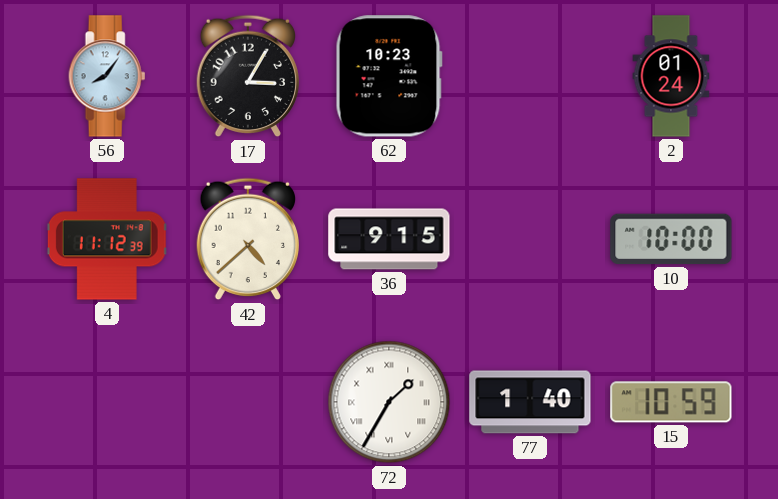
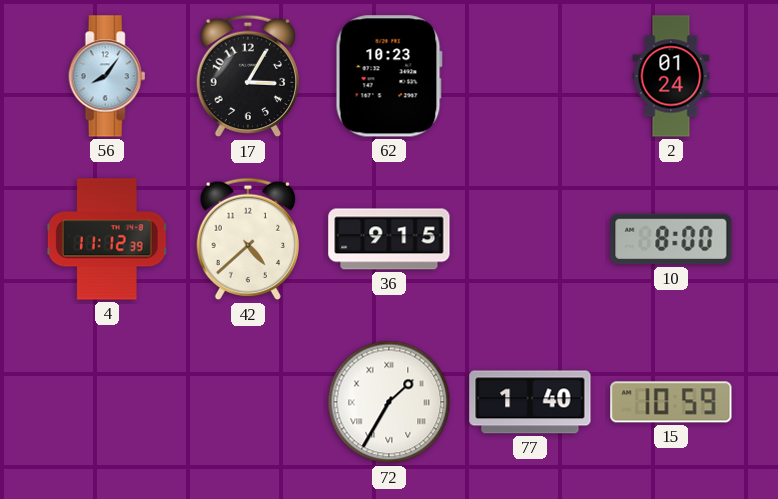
10: 10:00 -> 8:00
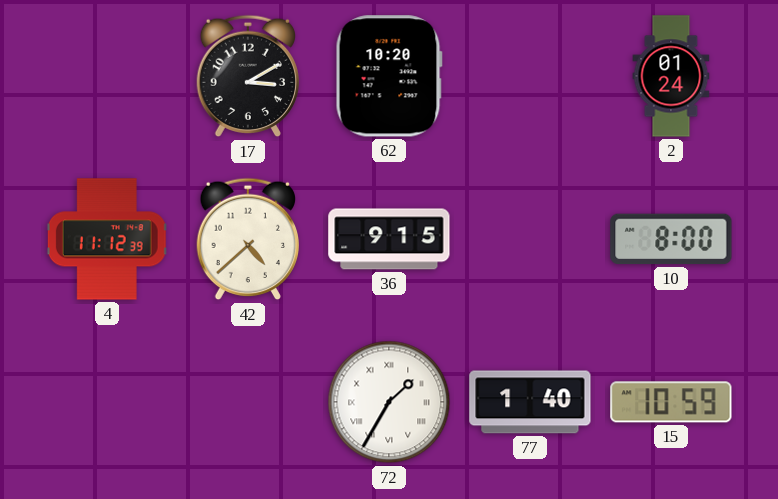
56: 8:06 -> none
17: 3:05 -> 3:10
62: 10:23 -> 10:20
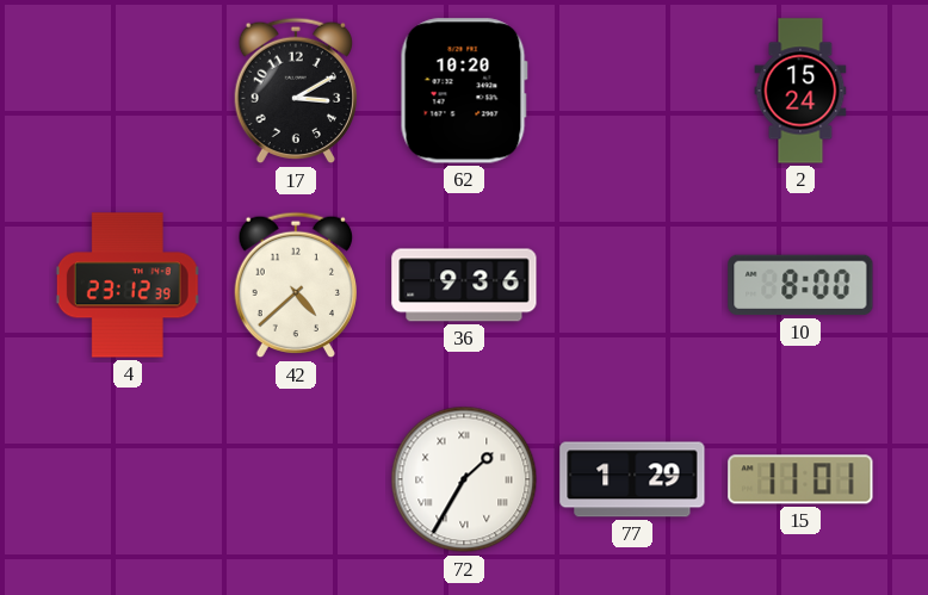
2: 01:24 -> 15:24
4: 11:12 -> 23:12
36: 9:15 -> 9:36
77: 1:40 -> 1:29
15: 10:59 -> 11:01
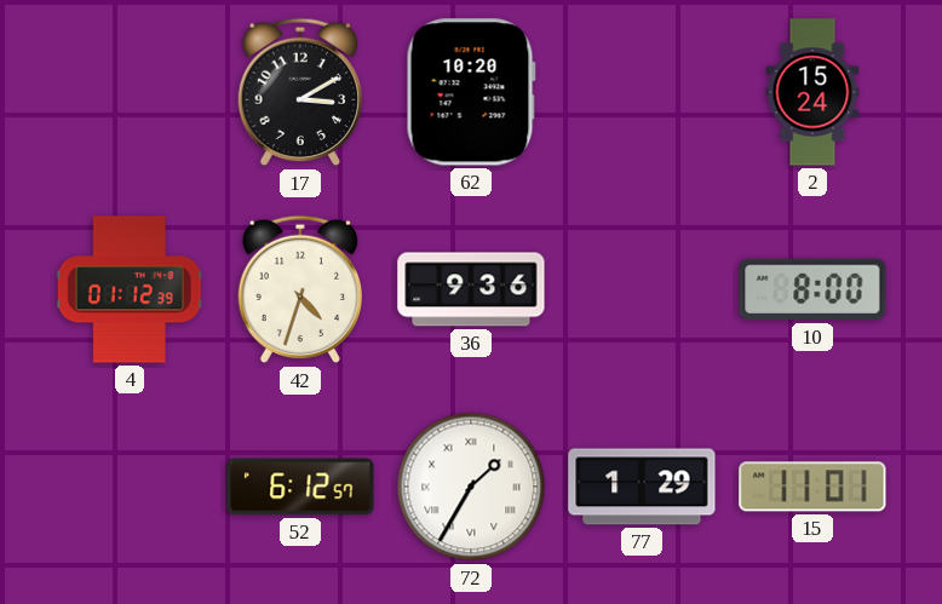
4: 23:12 -> 01:12
42: 4:38 -> 4:33
52: none -> 6:12
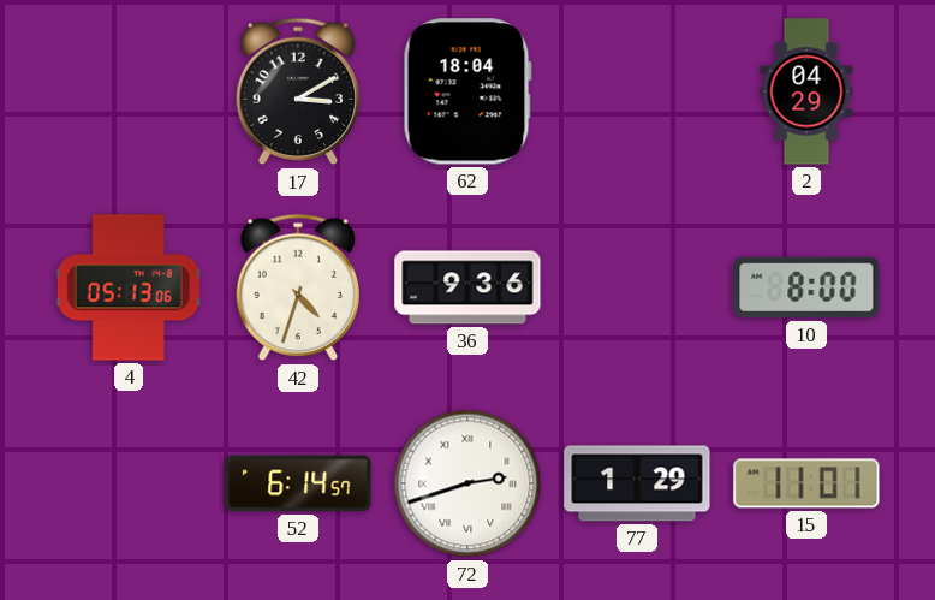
62: 10:20 -> 18:04
2: 15:24 -> 04:29
4: 01:12 -> 05:13
52: 6:12 -> 6:14
72: 1:35 -> 2:42
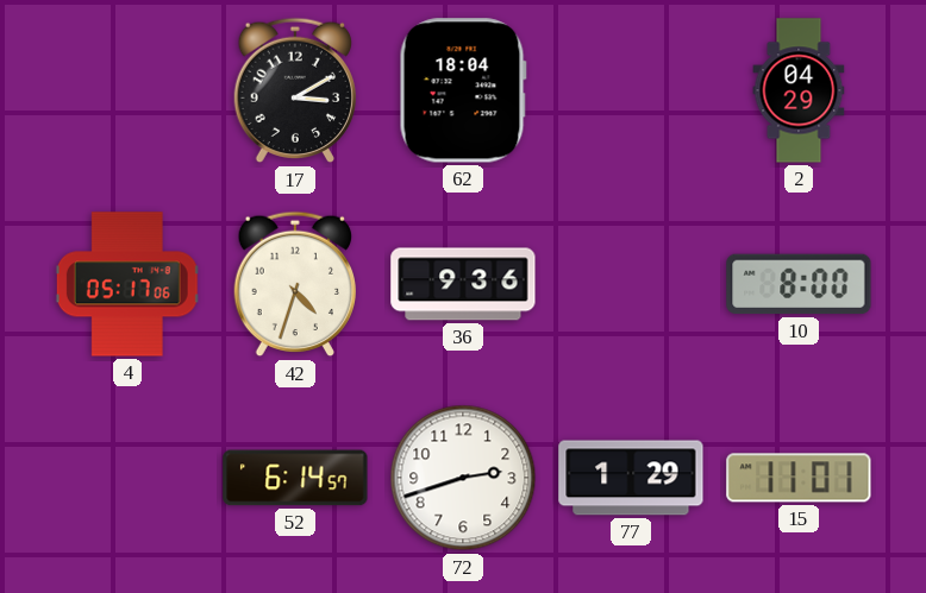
4: 05:13 -> 05:17
72 numerals: Roman -> Arabic
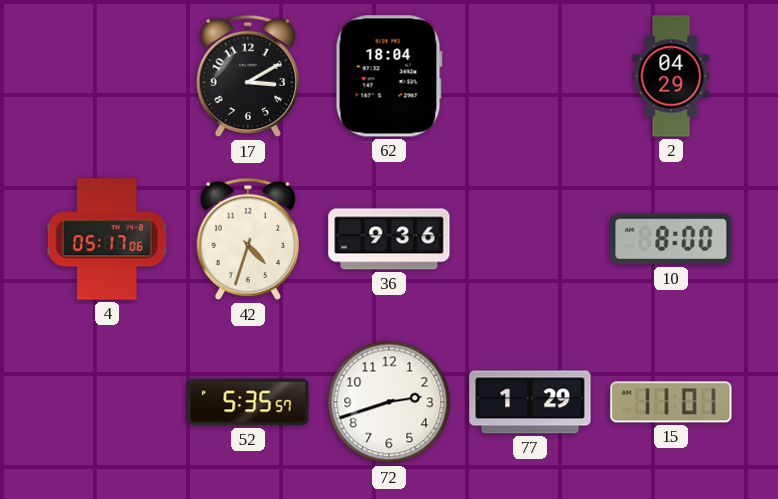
52: 6:14 -> 5:35
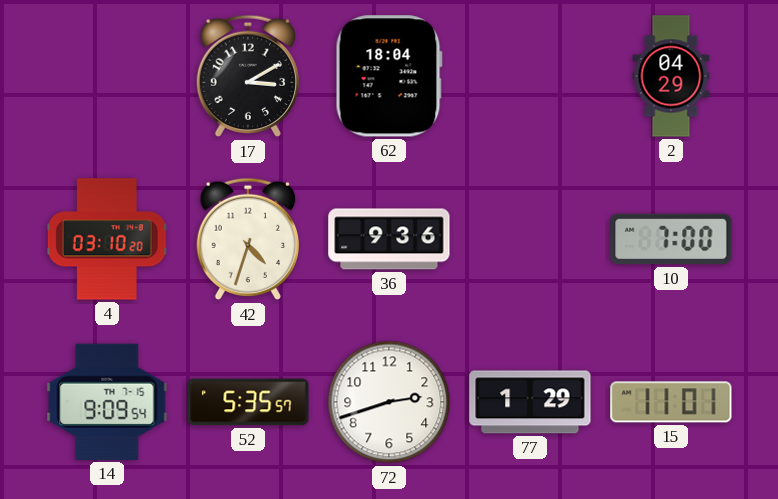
4: 05:17 -> 03:10
10: 8:00 -> 7:00
14: none -> 9:09
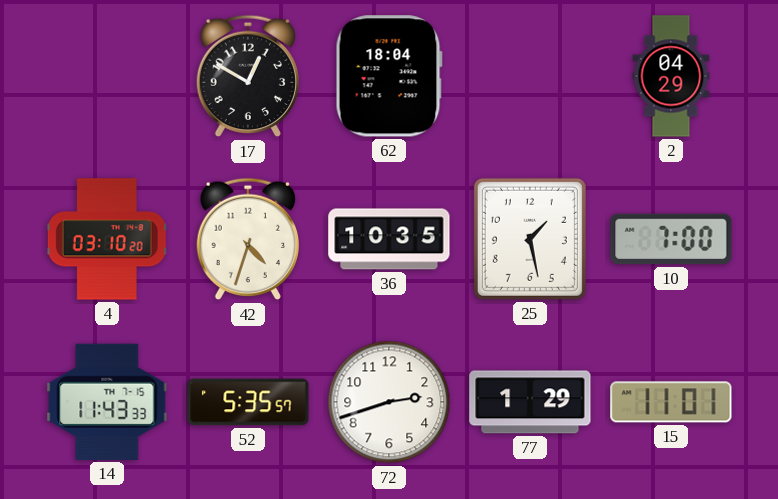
17: 3:10 -> 12:50
36: 9:36 -> 10:35
25: none -> 1:28
14: 9:09 -> 11:43
